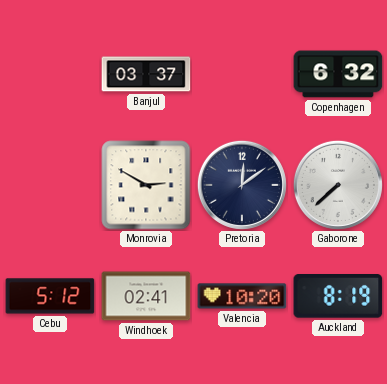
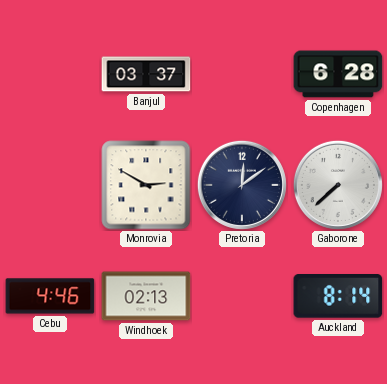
Copenhagen: 6:32 -> 6:28
Cebu: 5:12 -> 4:46
Windhoek: 02:41 -> 02:13
Valencia: 10:20 -> none
Auckland: 8:19 -> 8:14
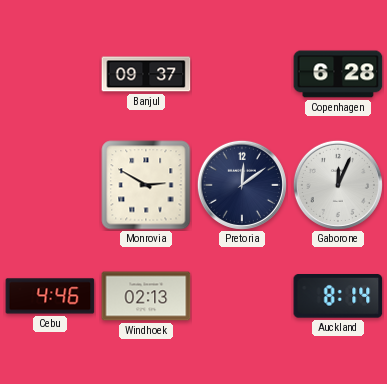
Banjul: 03:37 -> 09:37
Gaborone: 7:38 -> 12:04
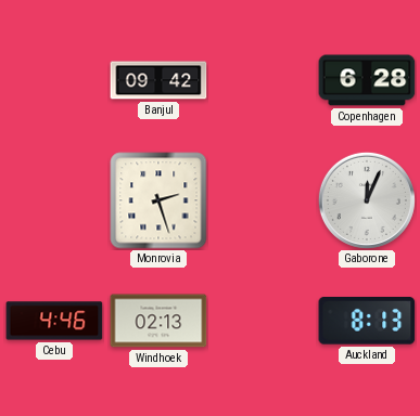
Banjul: 09:37 -> 09:42
Monrovia: 2:50 -> 2:27
Pretoria: 12:09 -> none
Auckland: 8:14 -> 8:13
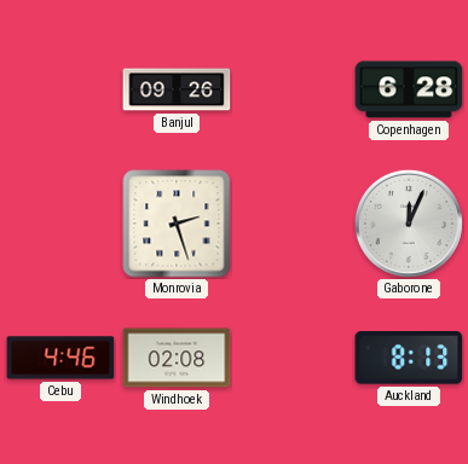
Banjul: 09:42 -> 09:26
Windhoek: 02:13 -> 02:08
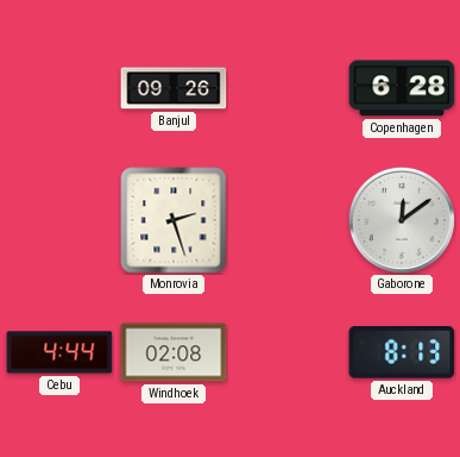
Gaborone: 12:04 -> 12:09
Cebu: 4:46 -> 4:44
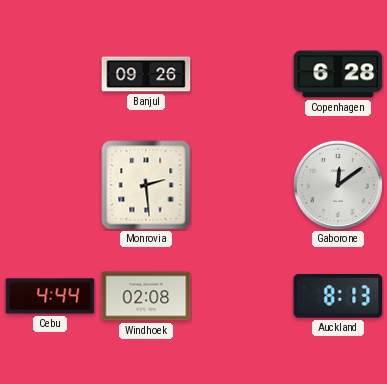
Monrovia: 2:27 -> 2:29
